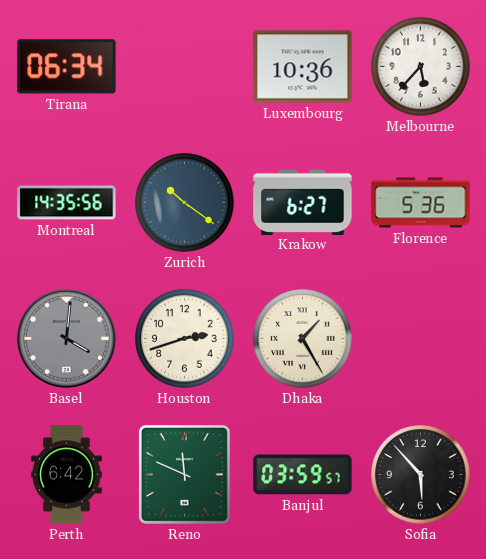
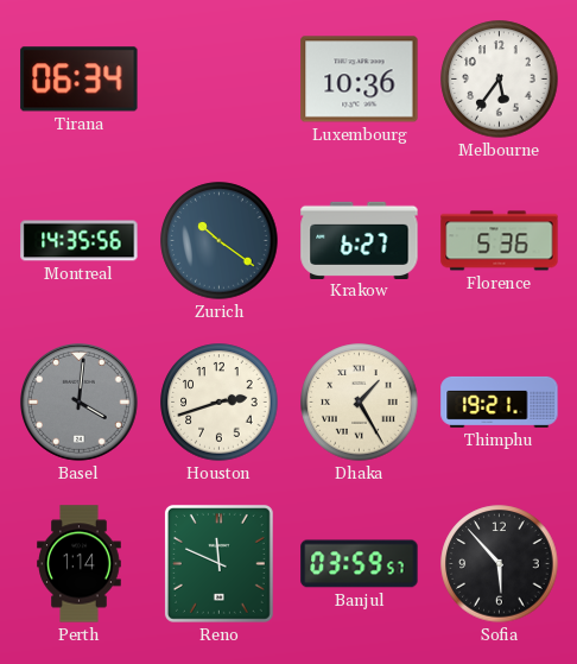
Melbourne: 5:37 -> 5:36
Thimphu: none -> 19:21
Perth: 6:42 -> 1:14
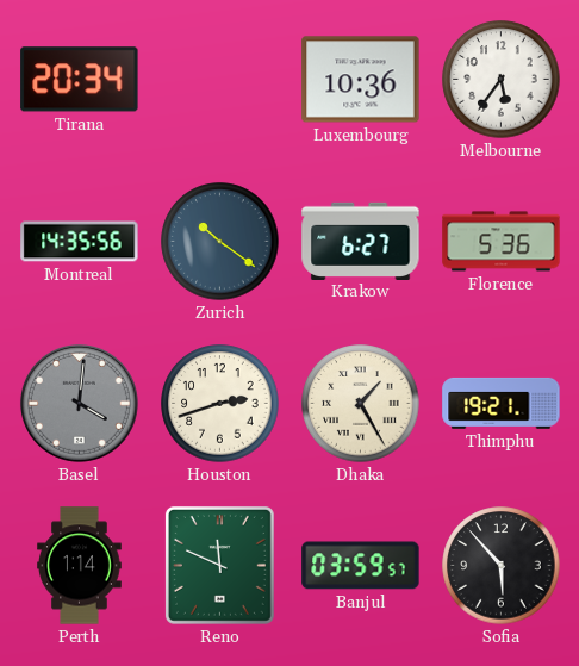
Tirana: 06:34 -> 20:34
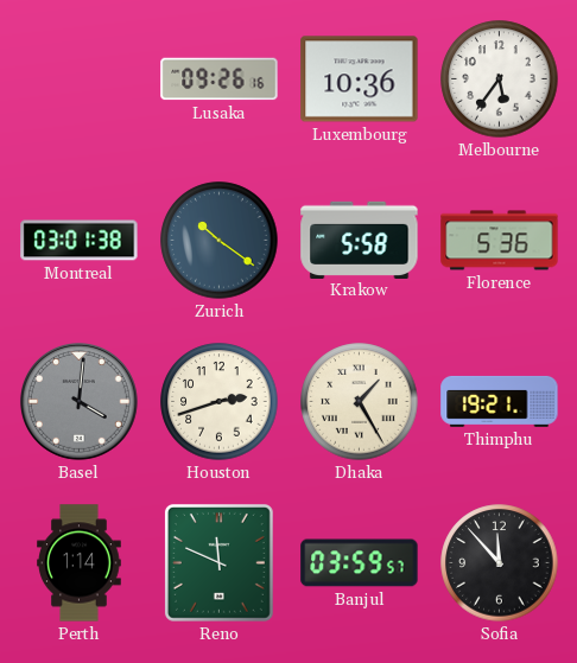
Tirana: 20:34 -> none
Lusaka: none -> 09:26
Montreal: 14:35 -> 03:01
Krakow: 6:27 -> 5:58
Sofia: 5:53 -> 11:53
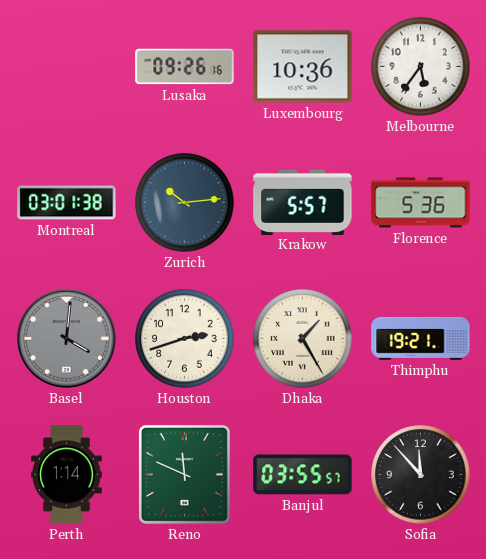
Zurich: 10:21 -> 10:14
Krakow: 5:58 -> 5:57
Banjul: 03:59 -> 03:55
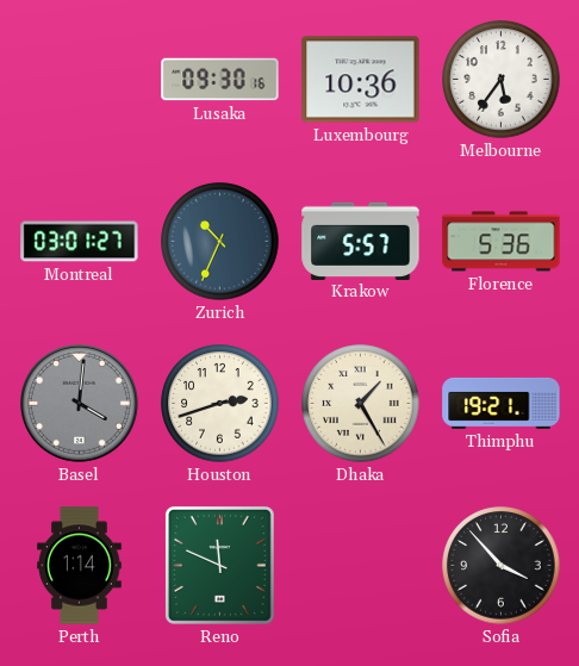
Lusaka: 09:26 -> 09:30
Montreal: 03:01:38 -> 03:01:27
Zurich: 10:14 -> 10:34
Banjul: 03:55 -> none
Sofia: 11:53 -> 3:53
